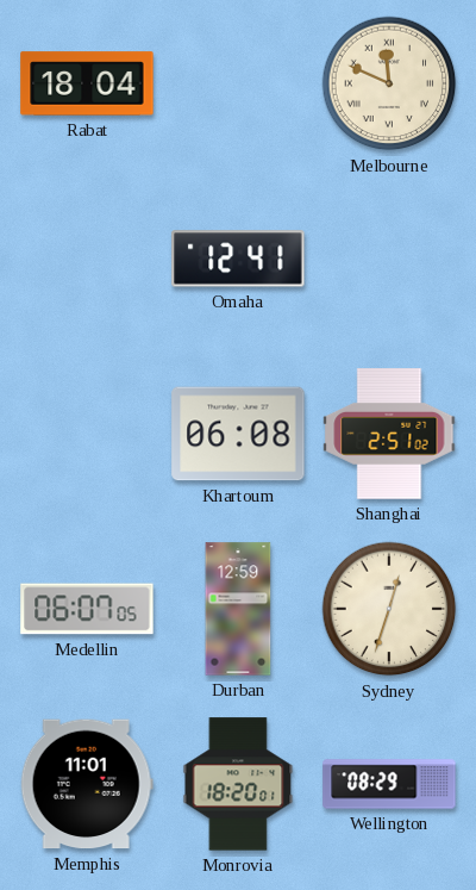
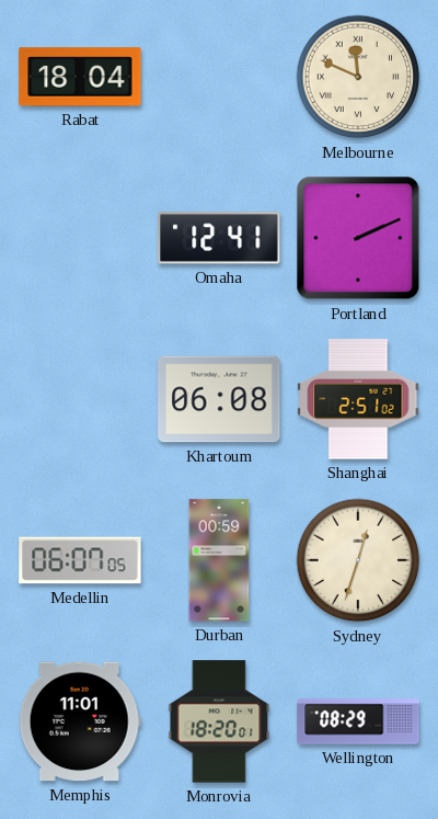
Portland: none -> 2:11
Durban: 12:59 -> 00:59
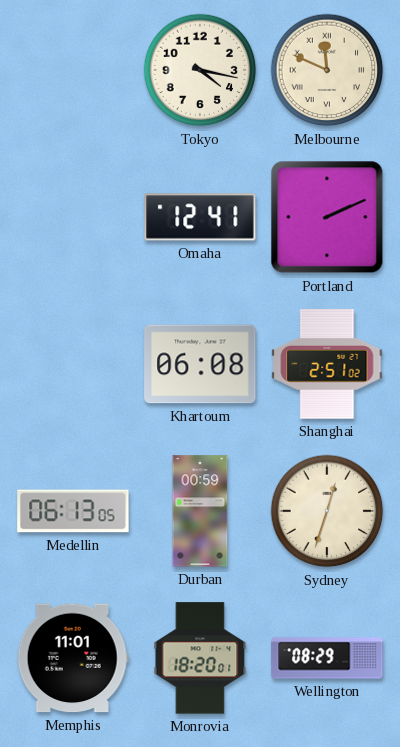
Rabat: 18:04 -> none
Tokyo: none -> 4:17
Medellin: 06:07 -> 06:13
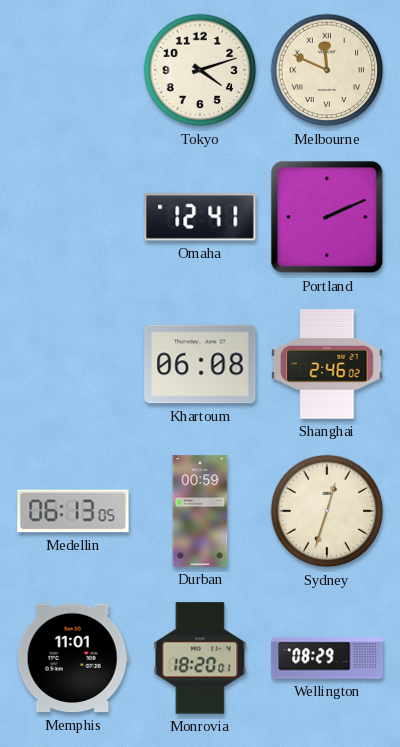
Tokyo: 4:17 -> 4:12
Shanghai: 2:51 -> 2:46
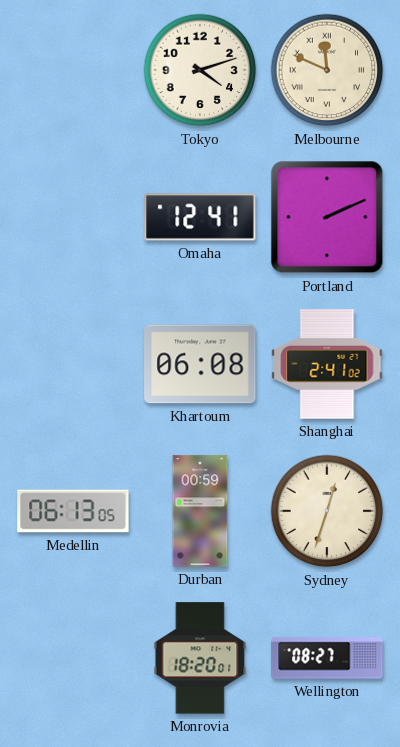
Shanghai: 2:46 -> 2:41
Memphis: 11:01 -> none
Wellington: 08:29 -> 08:27
